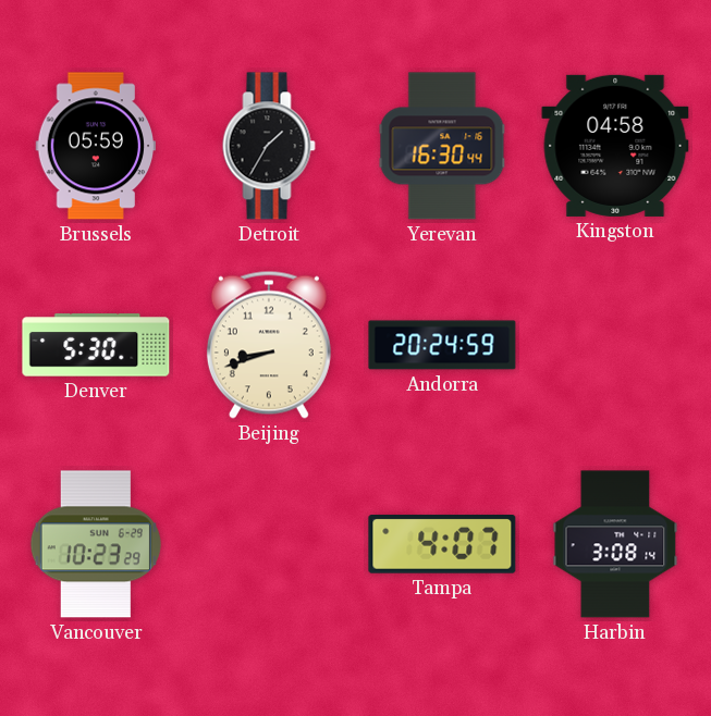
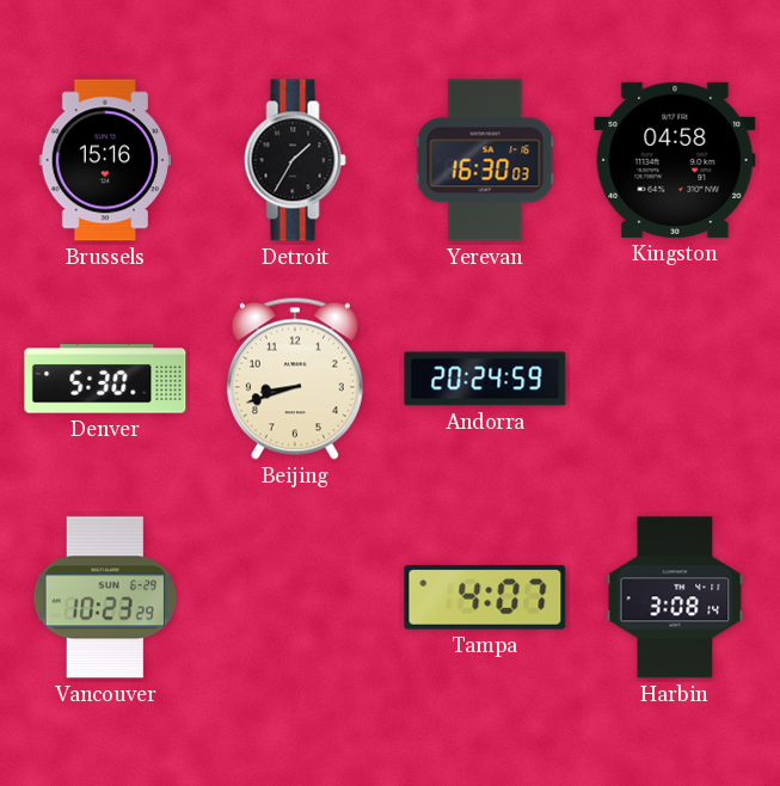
Brussels: 05:59 -> 15:16
Yerevan: 16:30:44 -> 16:30:03
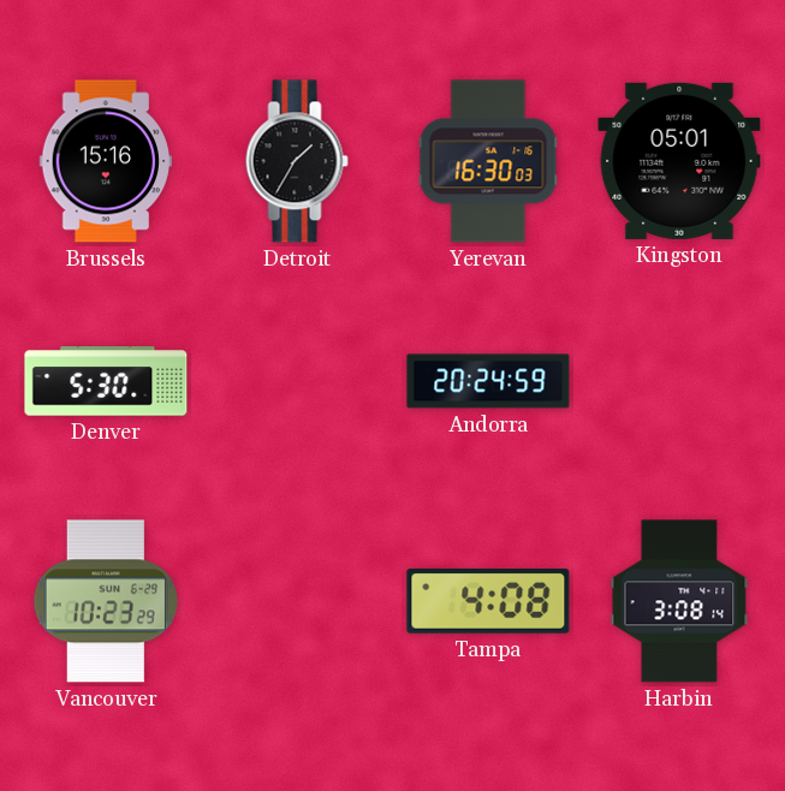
Kingston: 04:58 -> 05:01
Beijing: 8:42 -> none
Tampa: 4:07 -> 4:08
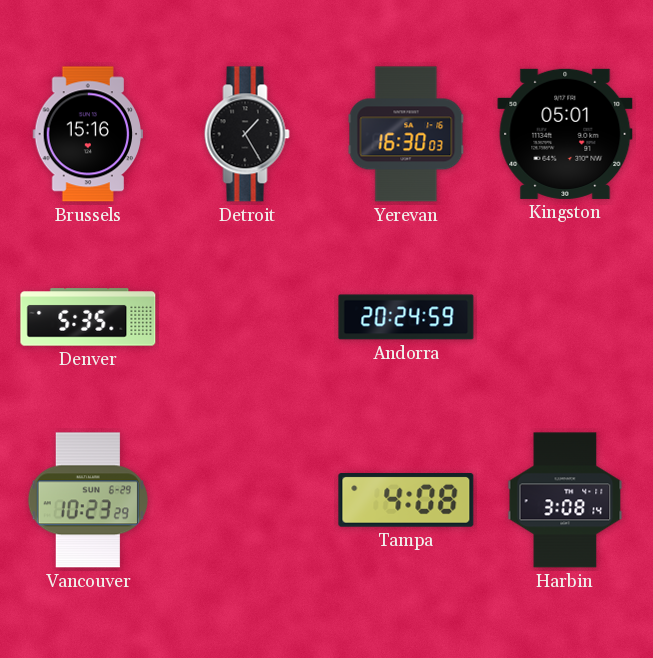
Detroit: 1:35 -> 1:25
Denver: 5:30 -> 5:35
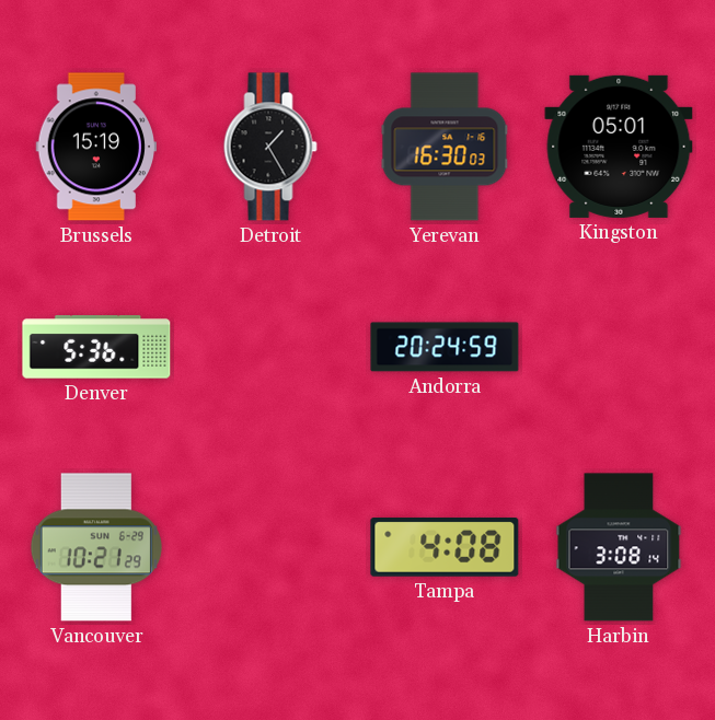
Brussels: 15:16 -> 15:19
Denver: 5:35 -> 5:36
Vancouver: 10:23 -> 10:21
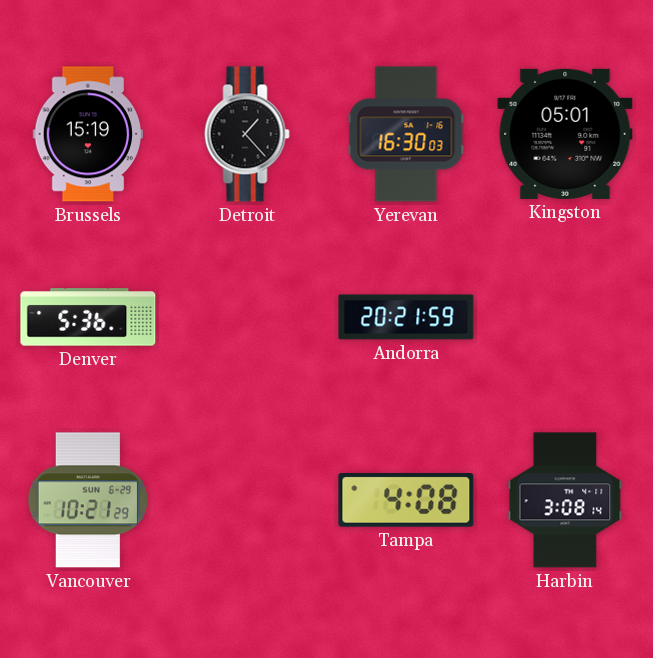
Detroit: 1:25 -> 1:23
Andorra: 20:24 -> 20:21
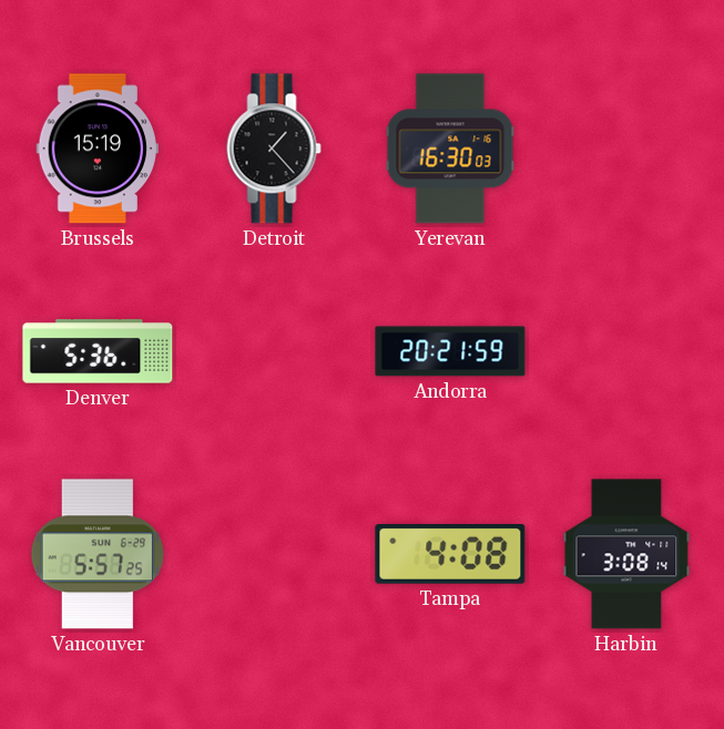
Kingston: 05:01 -> none
Vancouver: 10:21 -> 5:57
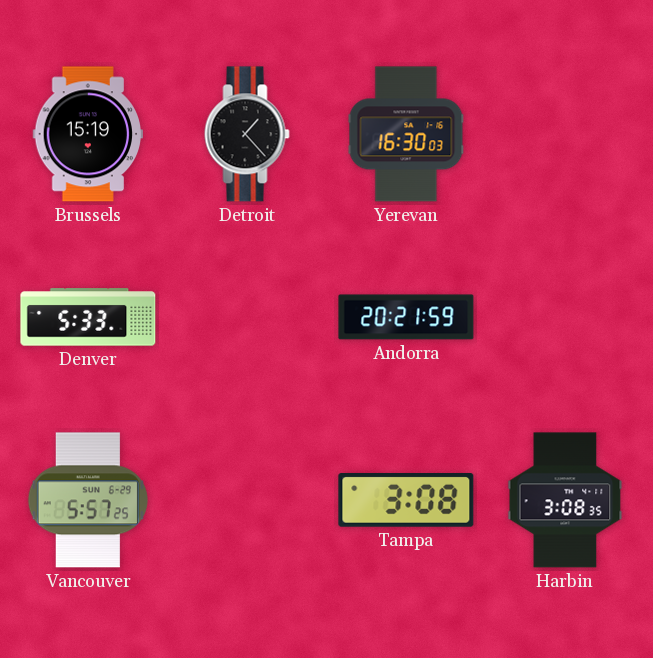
Denver: 5:36 -> 5:33
Tampa: 4:08 -> 3:08
Harbin: 3:08:14 -> 3:08:35
